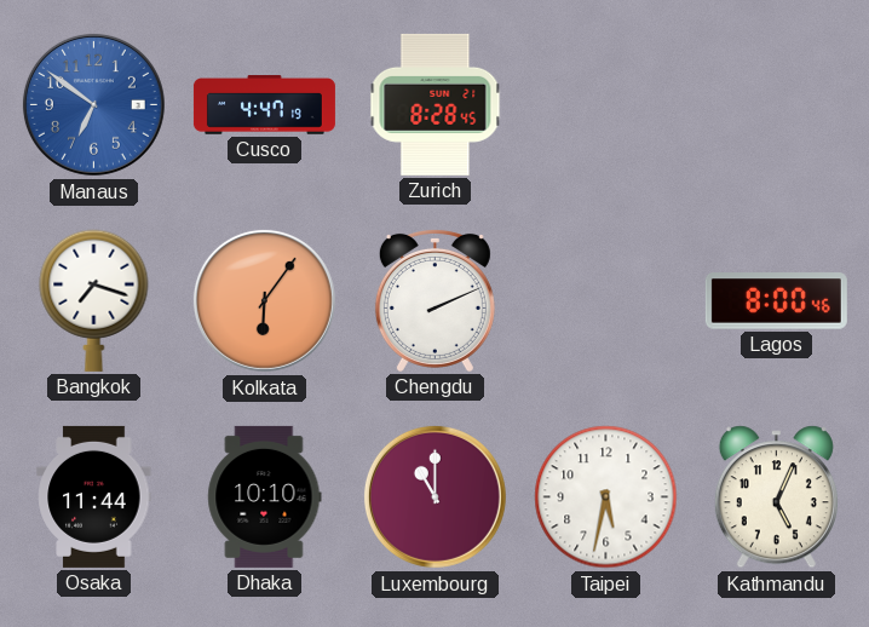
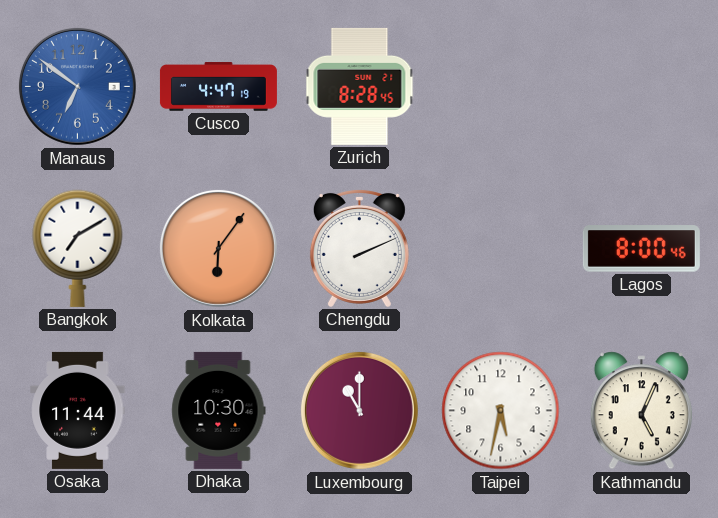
Bangkok: 7:18 -> 7:10
Dhaka: 10:10 -> 10:30
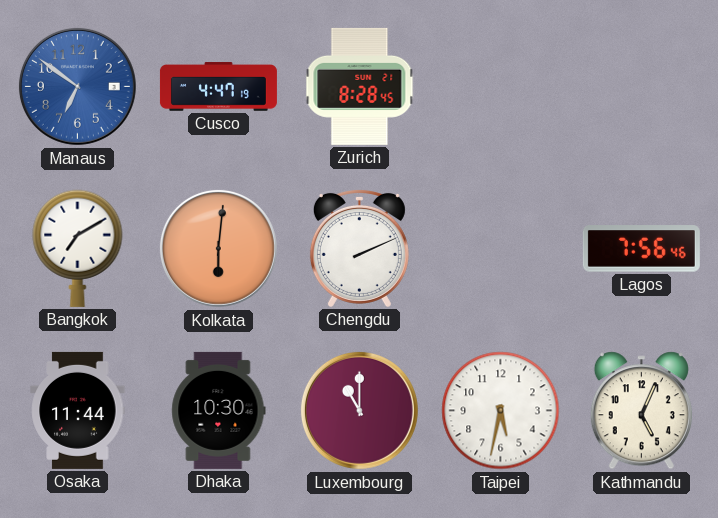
Kolkata: 6:06 -> 6:01
Lagos: 8:00 -> 7:56
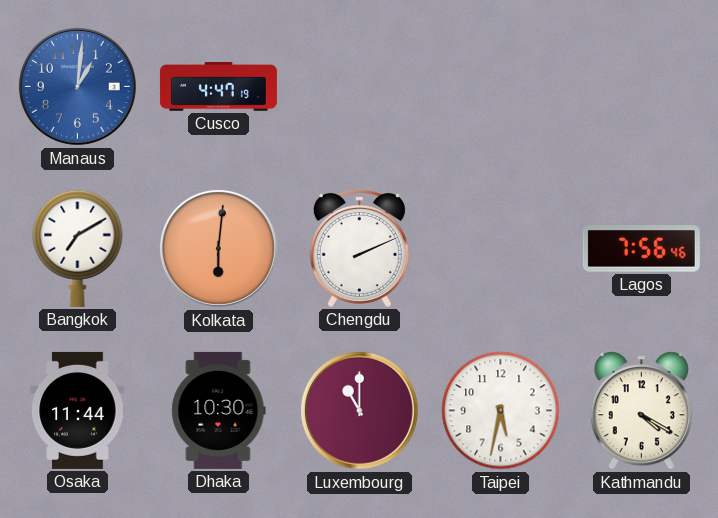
Manaus: 6:51 -> 1:01
Zurich: 8:28 -> none
Kathmandu: 5:04 -> 4:20
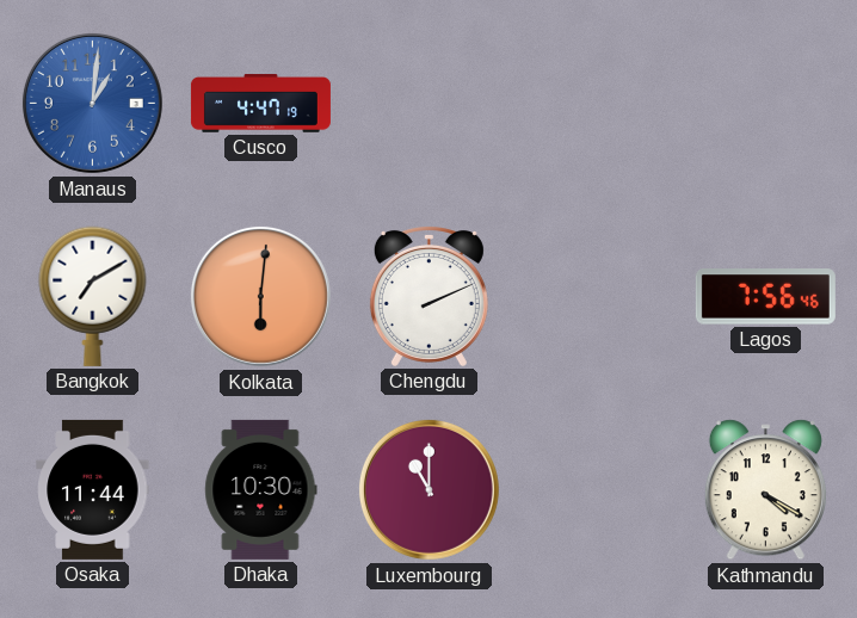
Taipei: 5:32 -> none
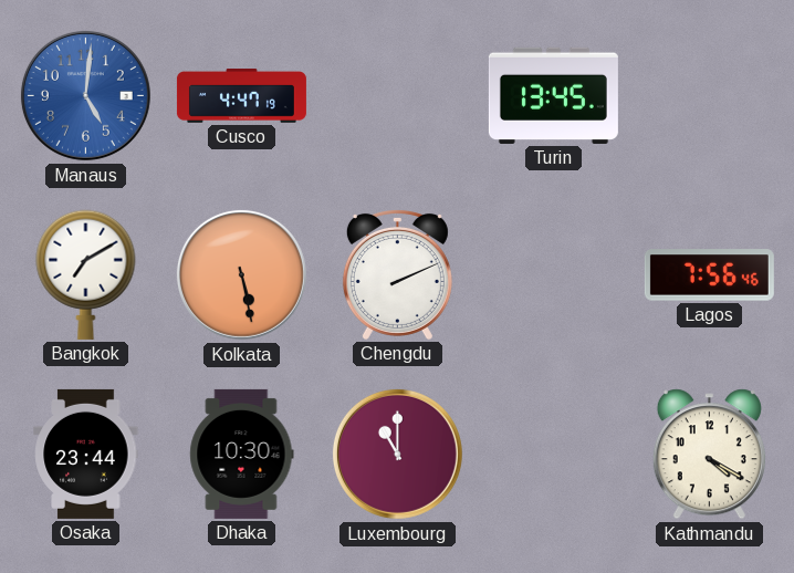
Manaus: 1:01 -> 5:01
Turin: none -> 13:45
Kolkata: 6:01 -> 5:28
Osaka: 11:44 -> 23:44
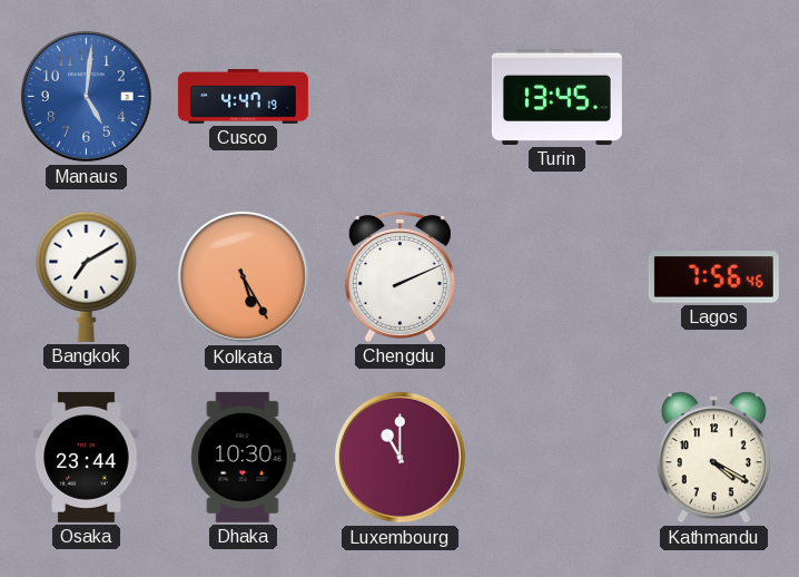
Kolkata: 5:28 -> 5:25
